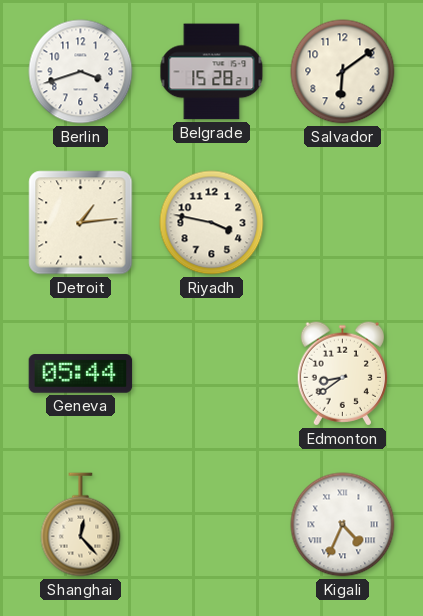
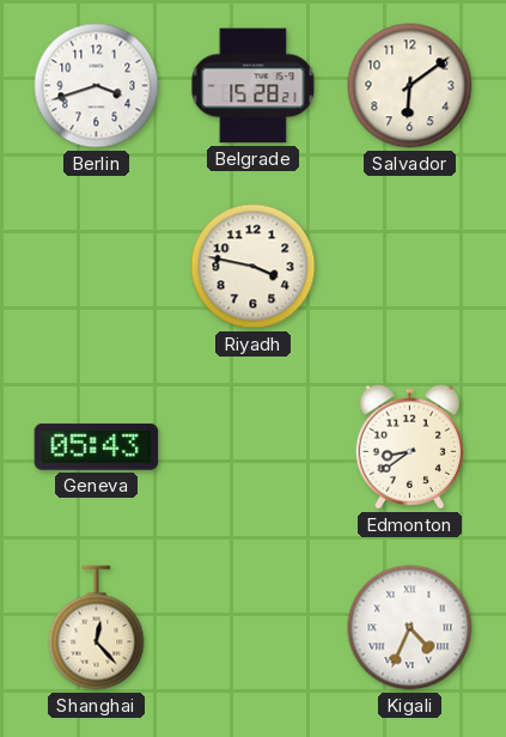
Detroit: 1:14 -> none
Geneva: 05:44 -> 05:43
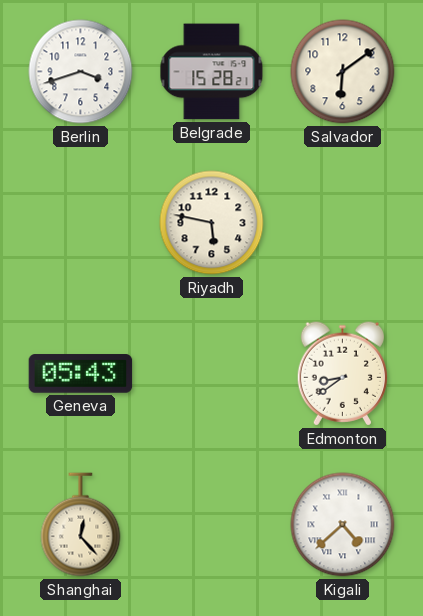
Riyadh: 3:47 -> 5:47
Kigali: 4:34 -> 4:38
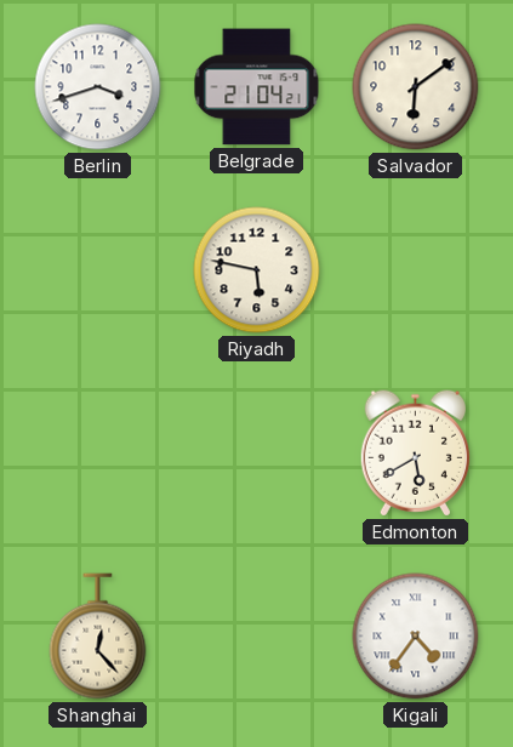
Belgrade: 15:28 -> 21:04
Geneva: 05:43 -> none
Edmonton: 8:39 -> 5:40
Kigali: 4:38 -> 4:36
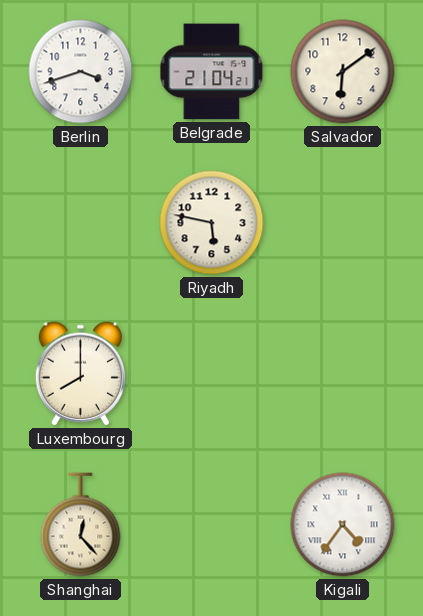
Luxembourg: none -> 8:00
Edmonton: 5:40 -> none
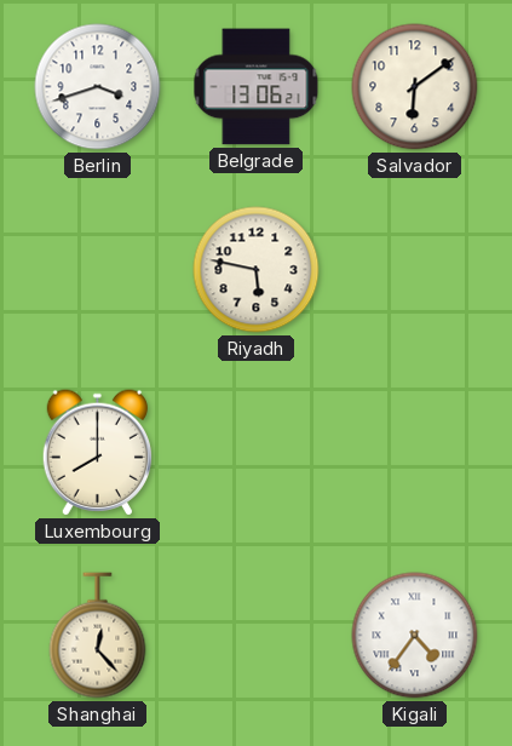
Belgrade: 21:04 -> 13:06
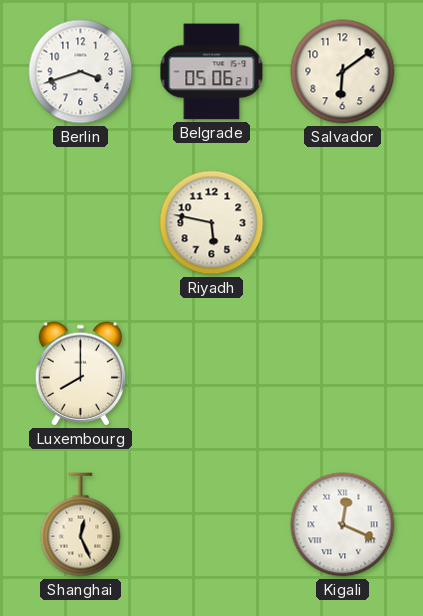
Belgrade: 13:06 -> 05:06
Shanghai: 12:23 -> 12:26
Kigali: 4:36 -> 12:19
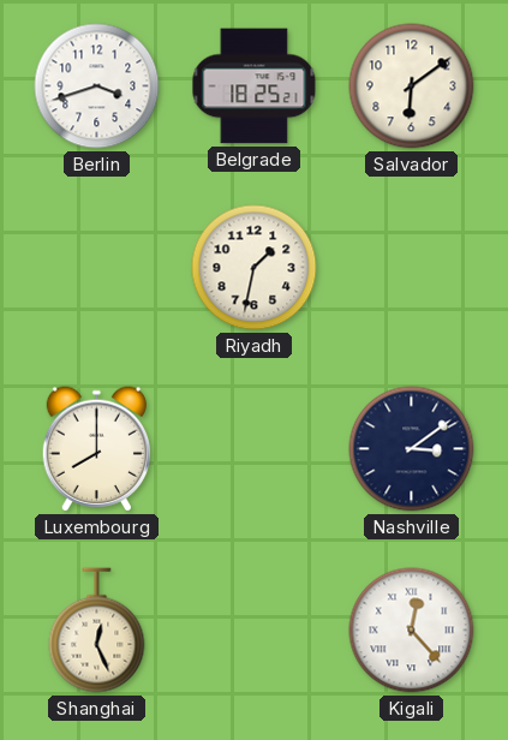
Belgrade: 05:06 -> 18:25
Riyadh: 5:47 -> 1:32
Nashville: none -> 3:09
Kigali: 12:19 -> 12:23
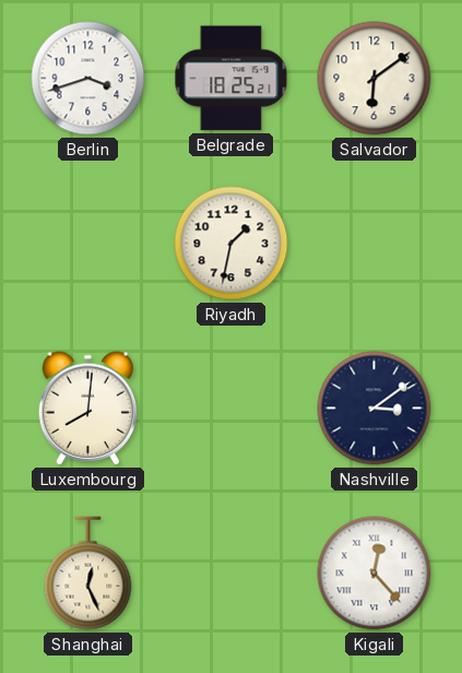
Luxembourg: 8:00 -> 8:01
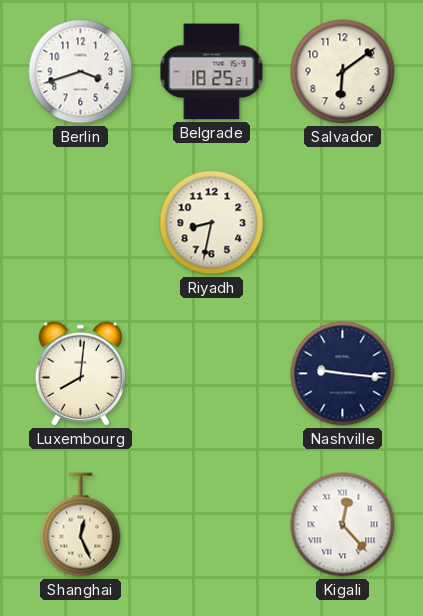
Riyadh: 1:32 -> 8:32
Nashville: 3:09 -> 9:16
